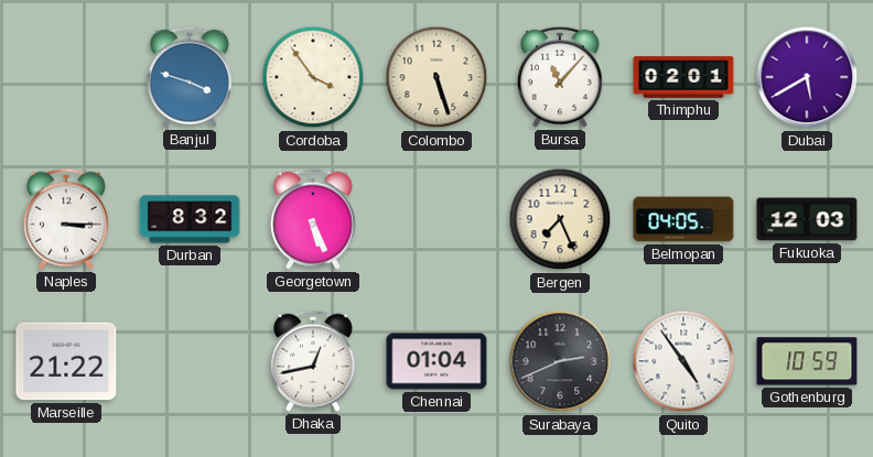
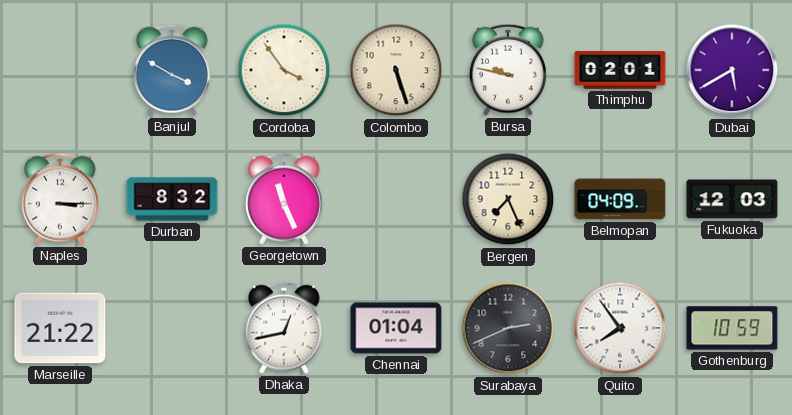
Banjul: 3:48 -> 3:50
Bursa: 11:07 -> 9:47
Georgetown: 5:26 -> 11:26
Belmopan: 04:05 -> 04:09
Quito: 4:54 -> 7:54
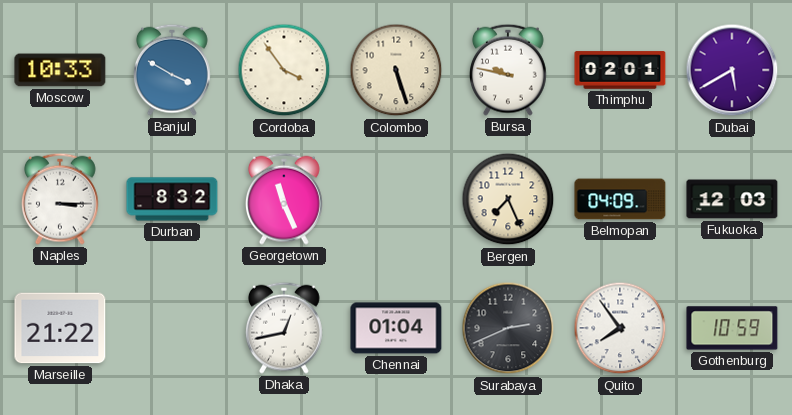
Moscow: none -> 10:33
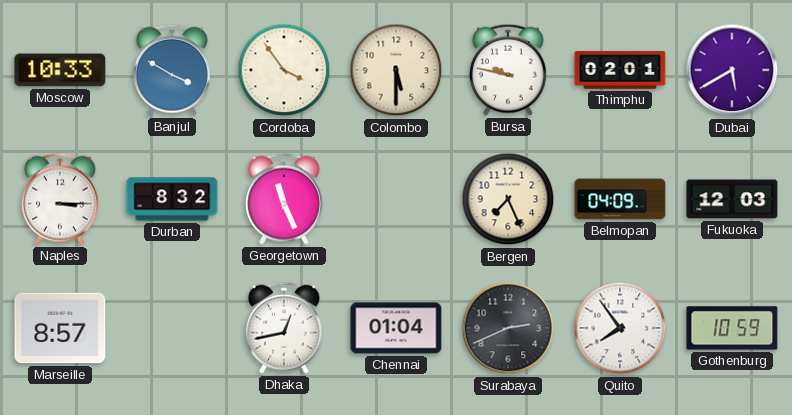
Colombo: 5:27 -> 5:30
Marseille: 21:22 -> 8:57
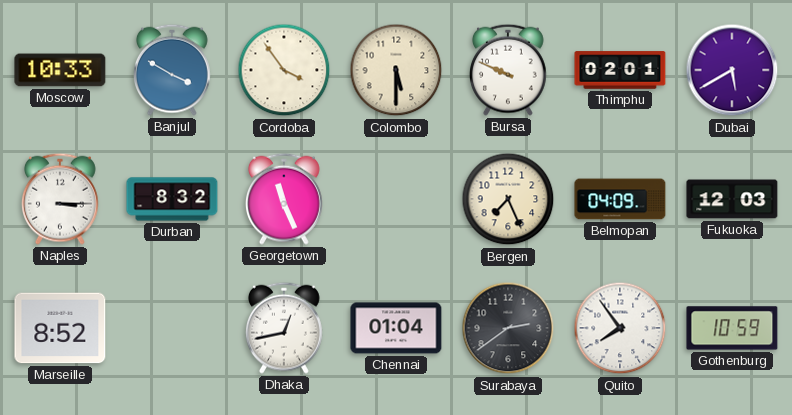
Bursa: 9:47 -> 9:49
Marseille: 8:57 -> 8:52
Surabaya: 2:41 -> 2:39
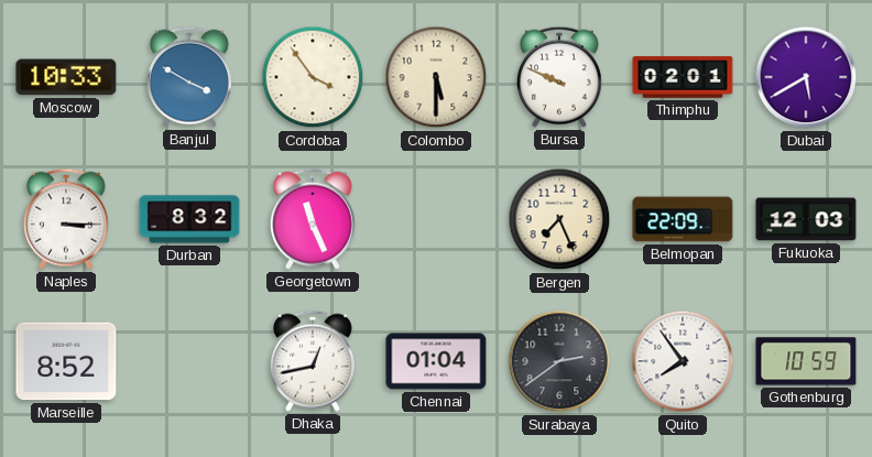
Belmopan: 04:09 -> 22:09
